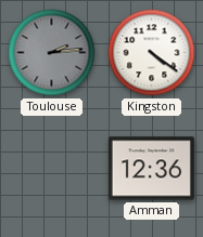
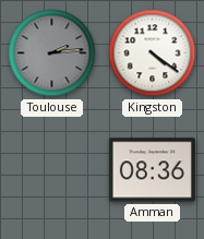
Amman: 12:36 -> 08:36
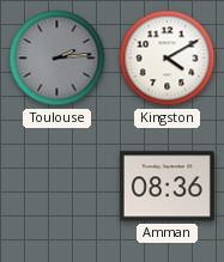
Kingston: 4:21 -> 4:10
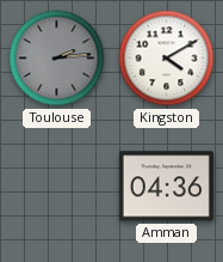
Amman: 08:36 -> 04:36
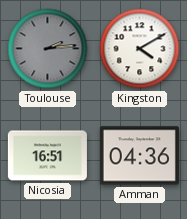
Nicosia: none -> 16:51
